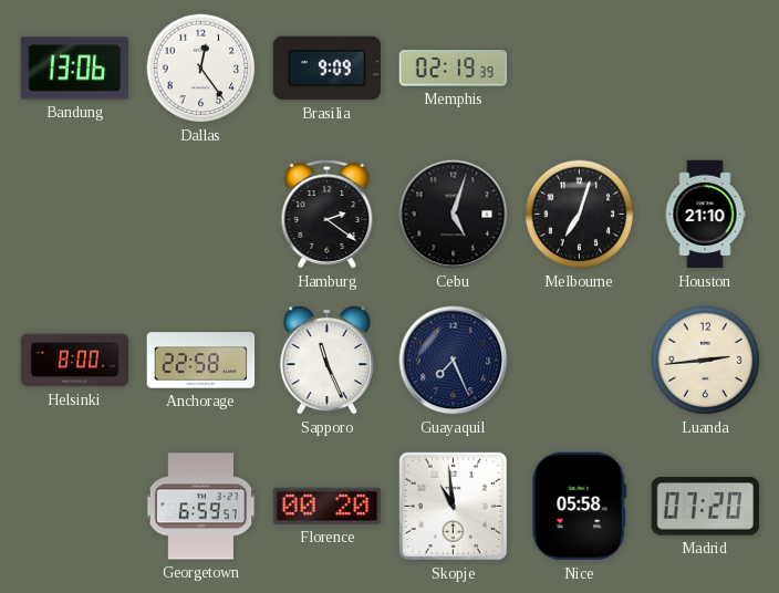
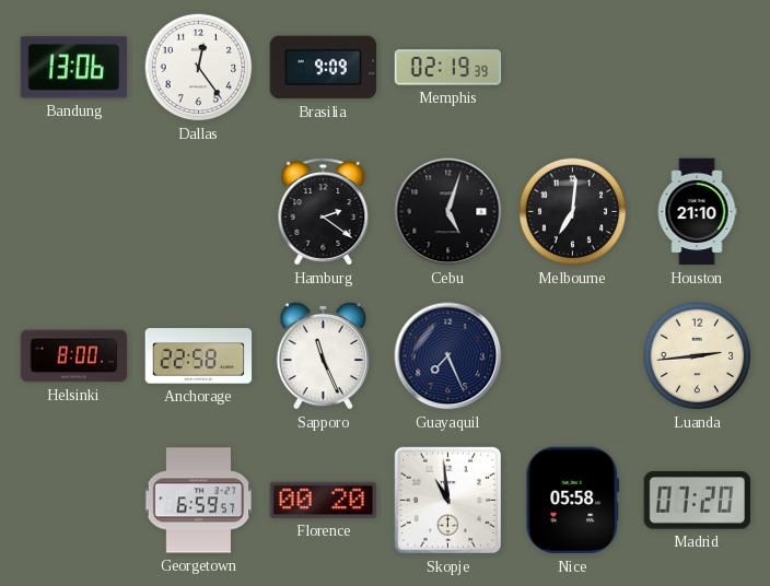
Melbourne: 7:03 -> 7:01
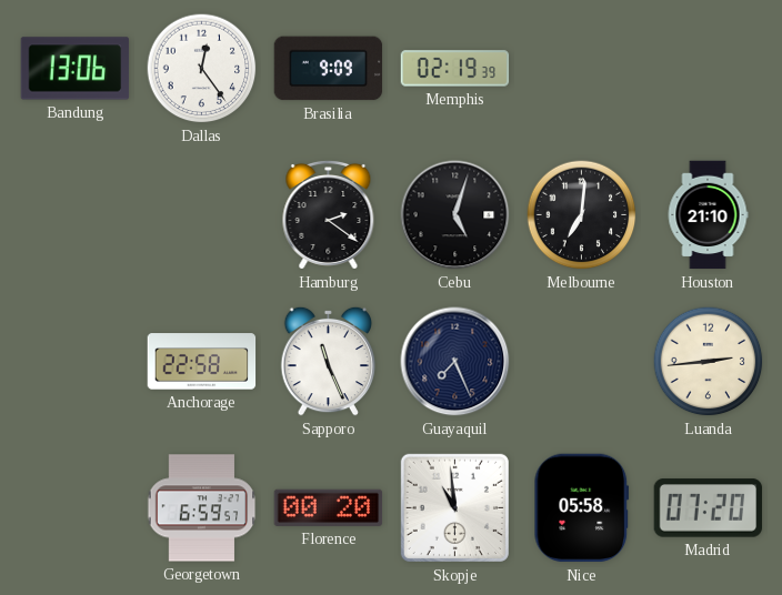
Helsinki: 8:00 -> none
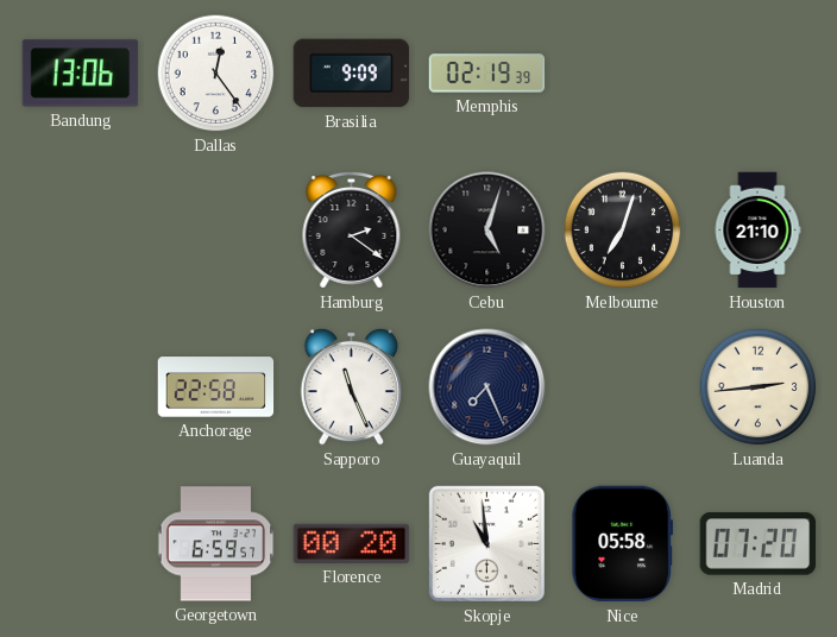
Melbourne: 7:01 -> 7:03
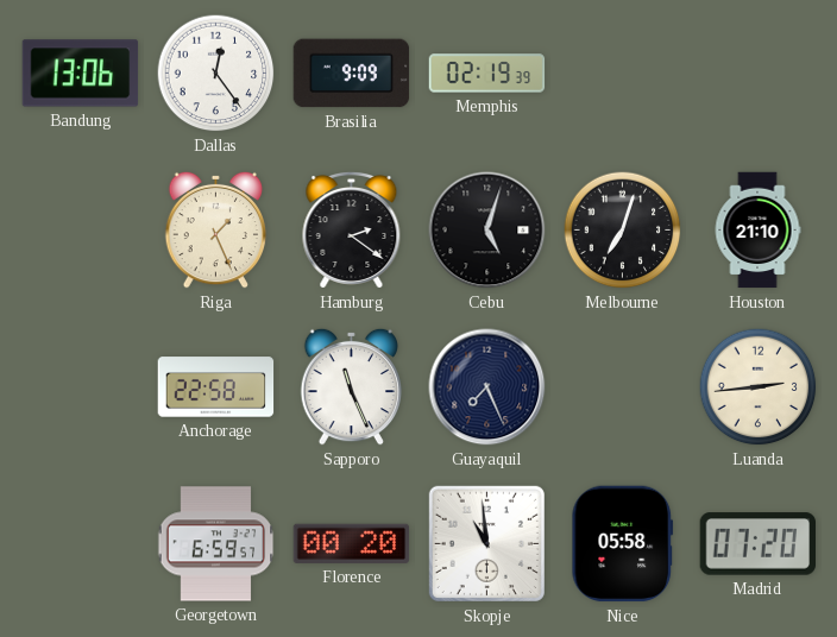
Riga: none -> 1:26
